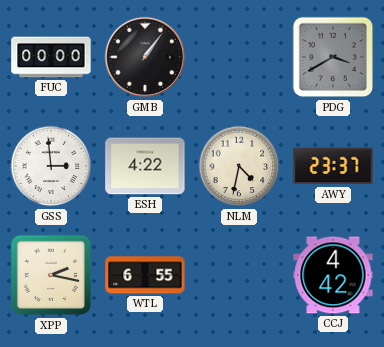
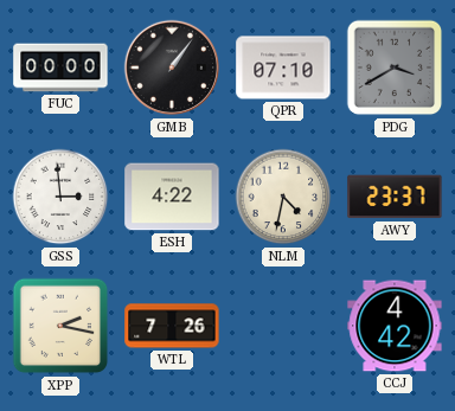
QPR: none -> 07:10
WTL: 6:55 -> 7:26
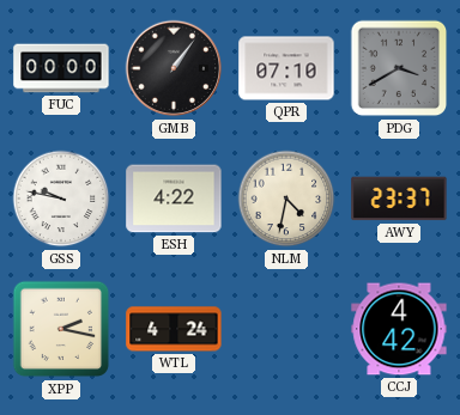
GSS: 2:59 -> 9:47
WTL: 7:26 -> 4:24
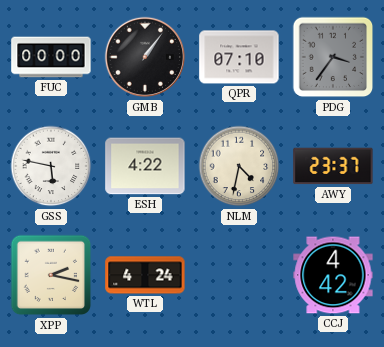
PDG: 3:40 -> 3:36
GSS: 9:47 -> 5:47
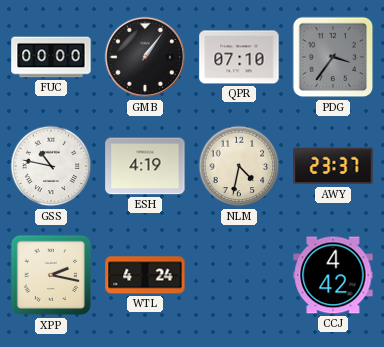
GSS: 5:47 -> 10:47
ESH: 4:22 -> 4:19
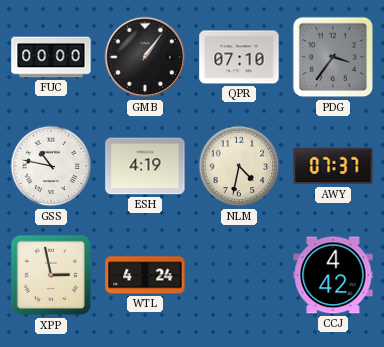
AWY: 23:37 -> 07:37
XPP: 2:17 -> 2:58
